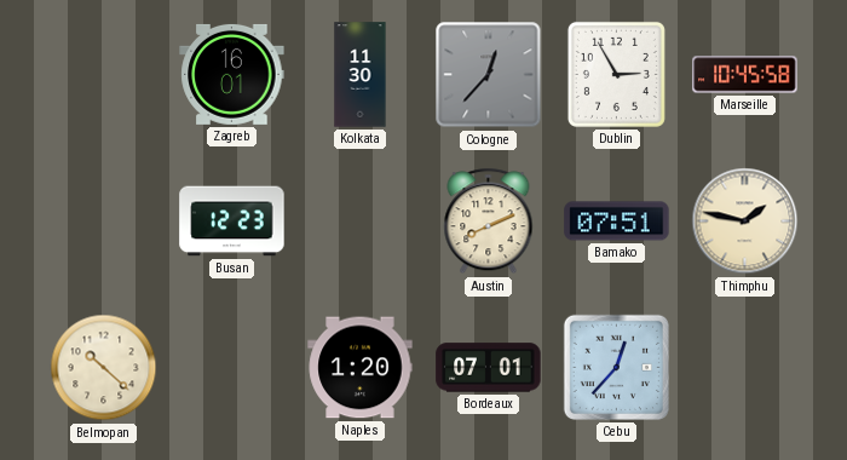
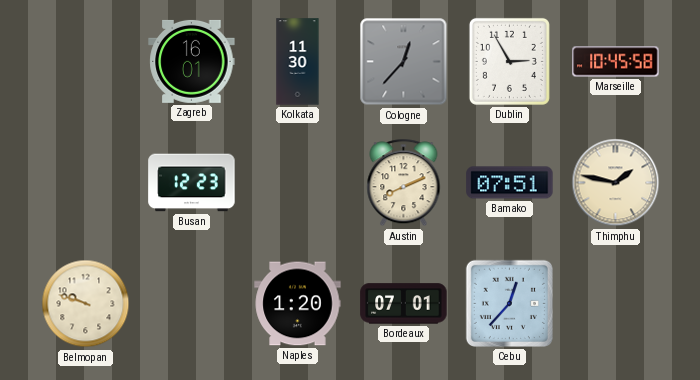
Belmopan: 10:22 -> 9:48
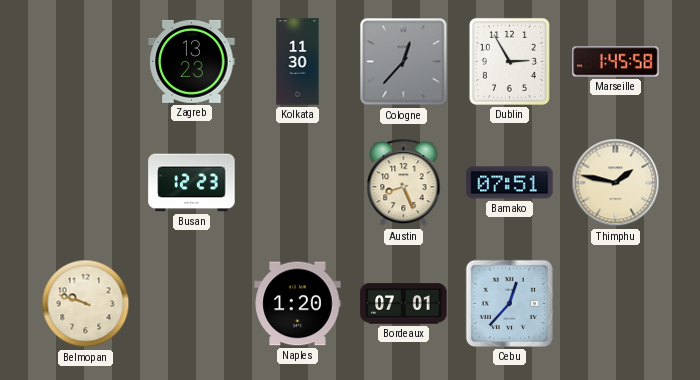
Zagreb: 16:01 -> 13:23
Marseille: 10:45 -> 1:45
Austin: 8:11 -> 8:26
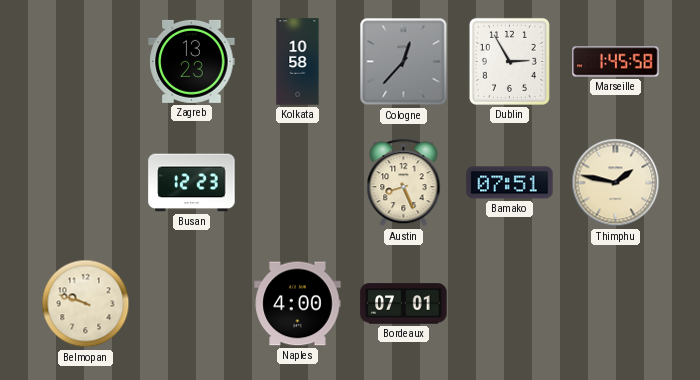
Kolkata: 11:30 -> 10:58
Naples: 1:20 -> 4:00
Cebu: 12:37 -> none
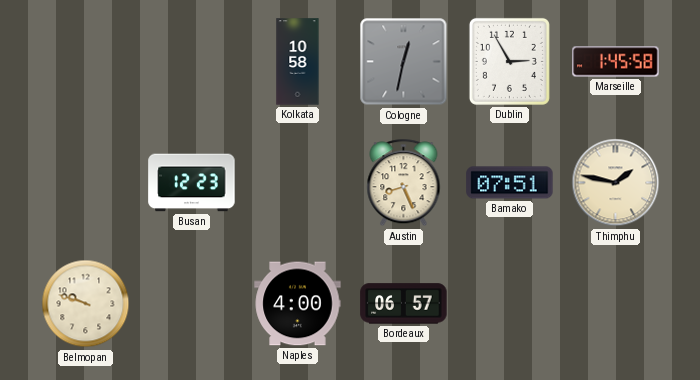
Zagreb: 13:23 -> none
Cologne: 12:37 -> 12:32
Bordeaux: 07:01 -> 06:57
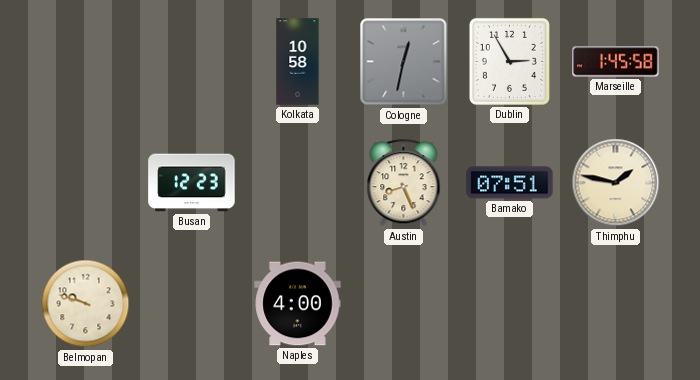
Bordeaux: 06:57 -> none
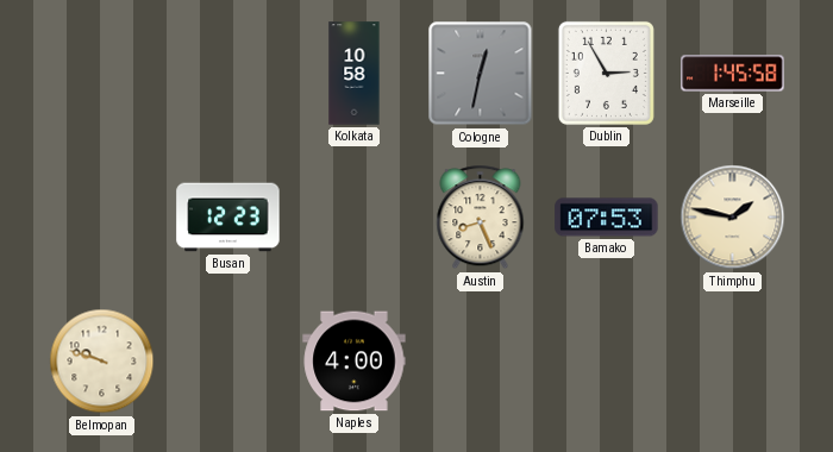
Bamako: 07:51 -> 07:53
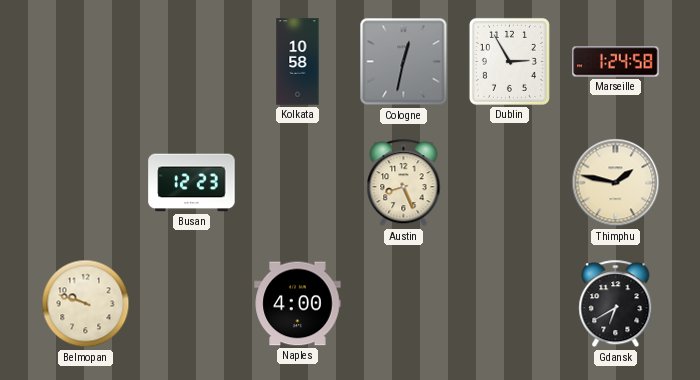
Marseille: 1:45 -> 1:24
Bamako: 07:53 -> none
Gdansk: none -> 6:40
